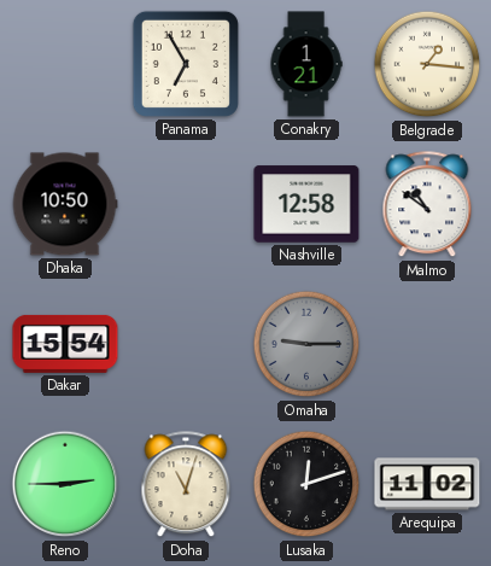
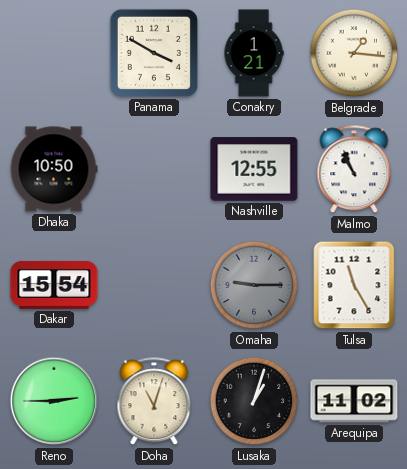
Panama: 6:55 -> 3:50
Nashville: 12:58 -> 12:55
Malmo: 10:51 -> 10:56
Tulsa: none -> 11:25
Lusaka: 12:12 -> 1:03
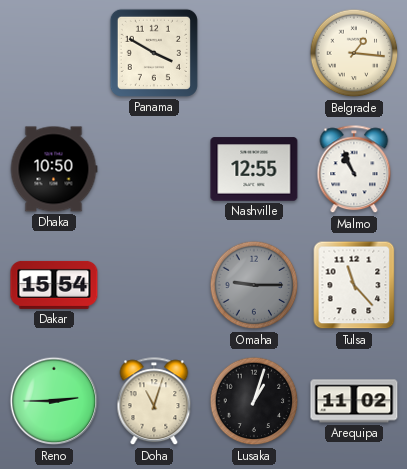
Conakry: 1:21 -> none
Tulsa: 11:25 -> 11:23
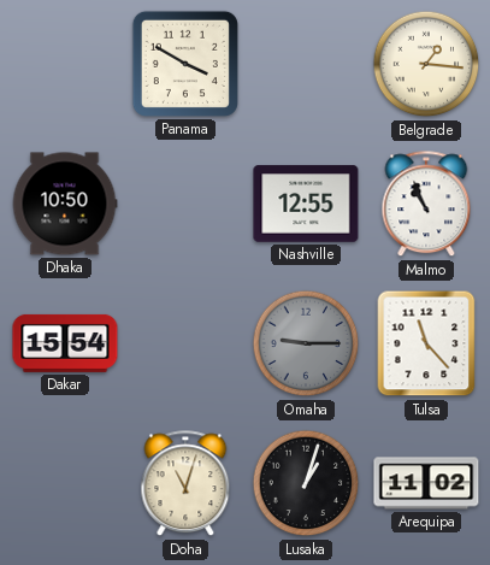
Reno: 2:45 -> none
